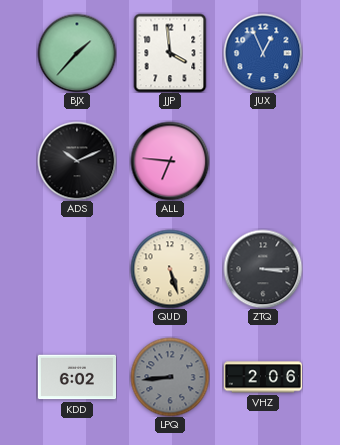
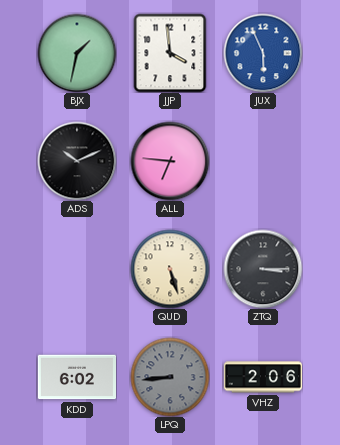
BJX: 1:37 -> 1:32
JUX: 12:56 -> 5:56
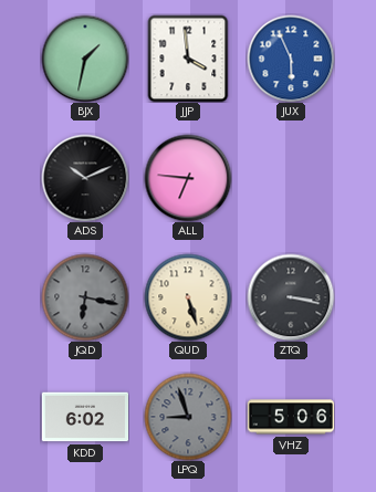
JQD: none -> 6:17
ZTQ: 3:15 -> 3:17
LPQ: 8:44 -> 8:57
VHZ: 2:06 -> 5:06
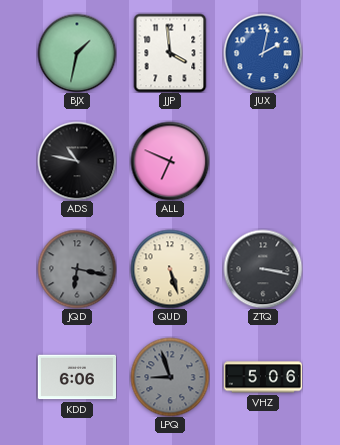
JUX: 5:56 -> 2:02
ADS: 10:11 -> 10:47
ALL: 6:46 -> 6:49
KDD: 6:02 -> 6:06
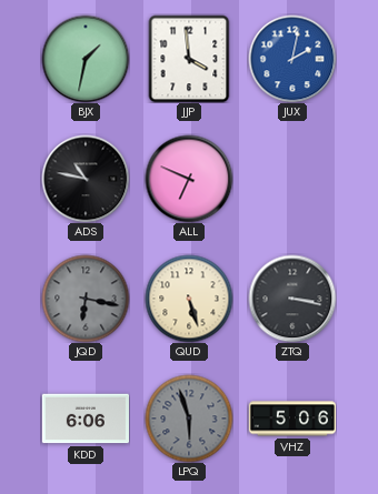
LPQ: 8:57 -> 5:57
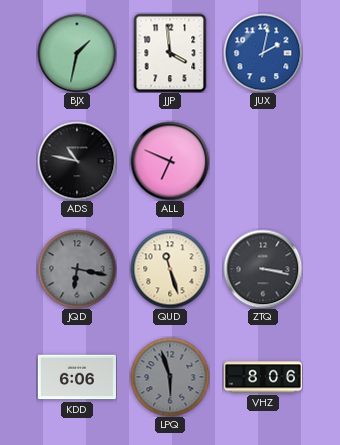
QUD: 5:27 -> 11:27
VHZ: 5:06 -> 8:06
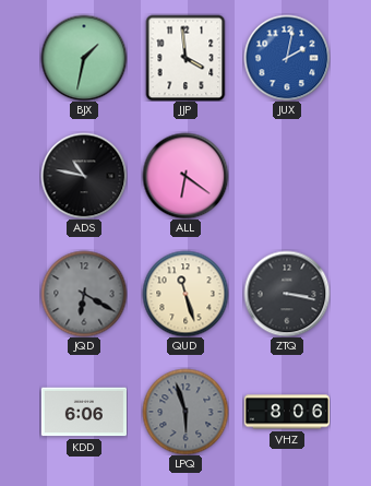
ALL: 6:49 -> 6:21
JQD: 6:17 -> 6:20
